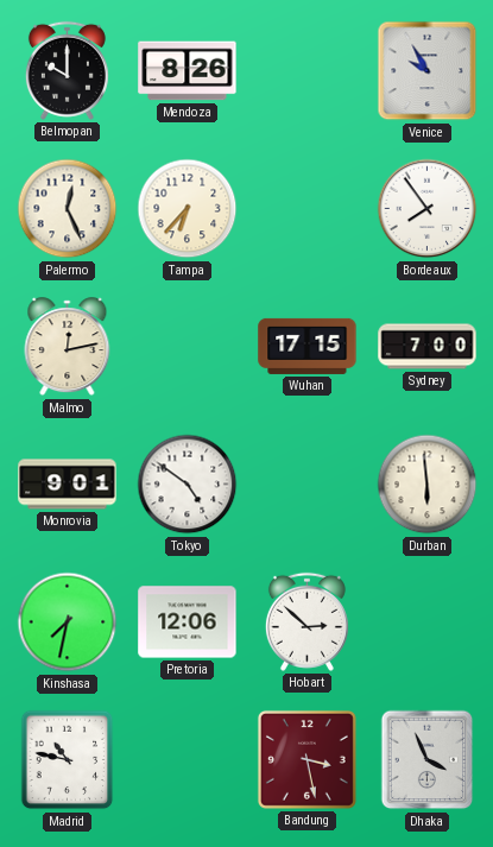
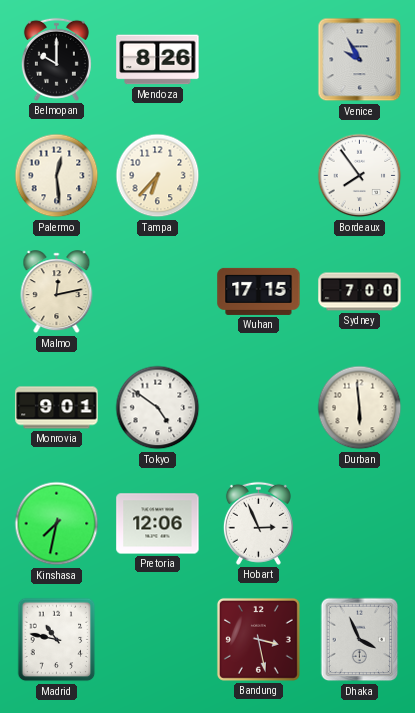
Palermo: 12:26 -> 12:29
Hobart: 2:52 -> 2:56
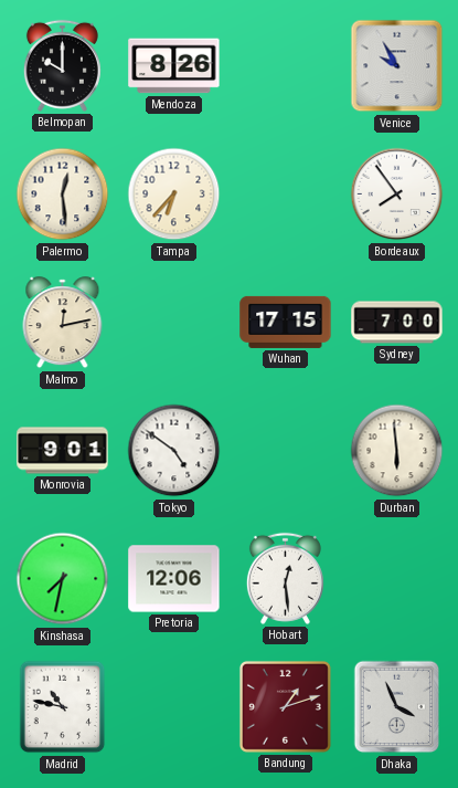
Hobart: 2:56 -> 12:29
Bandung: 3:28 -> 1:12
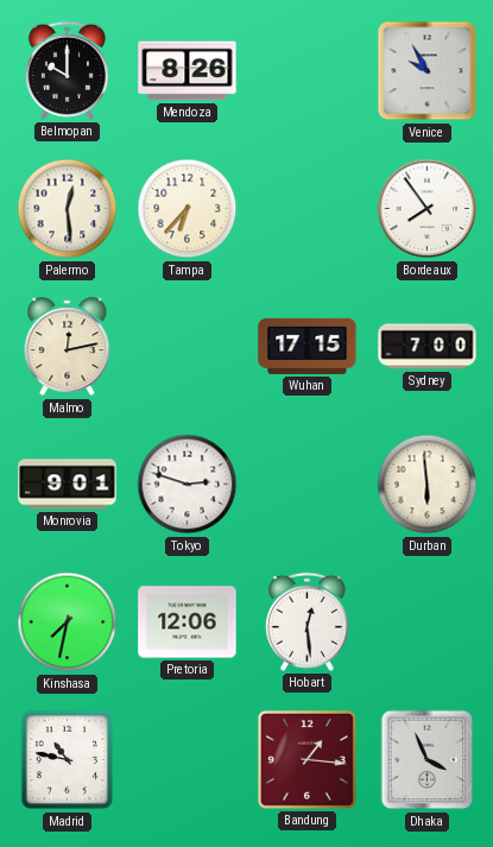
Tokyo: 4:51 -> 2:48
Bandung: 1:12 -> 1:16
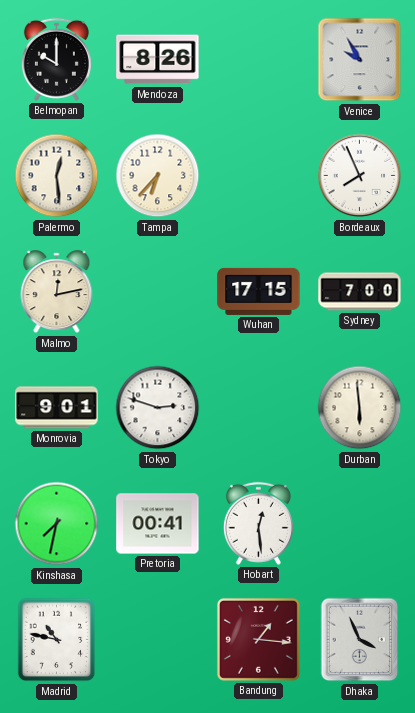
Bordeaux: 7:54 -> 7:56
Pretoria: 12:06 -> 00:41
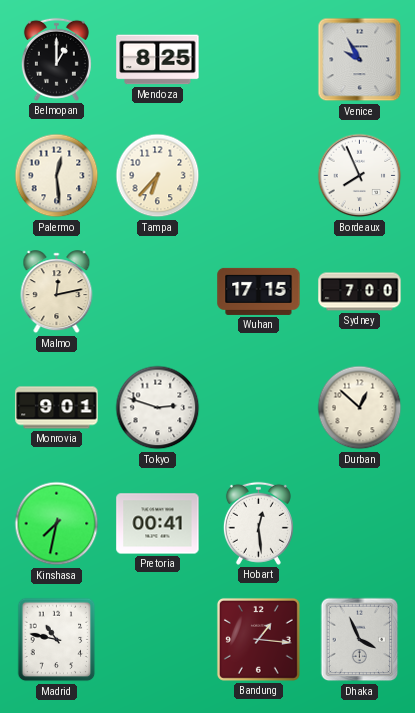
Belmopan: 10:00 -> 1:00
Mendoza: 8:26 -> 8:25
Durban: 5:59 -> 12:52
